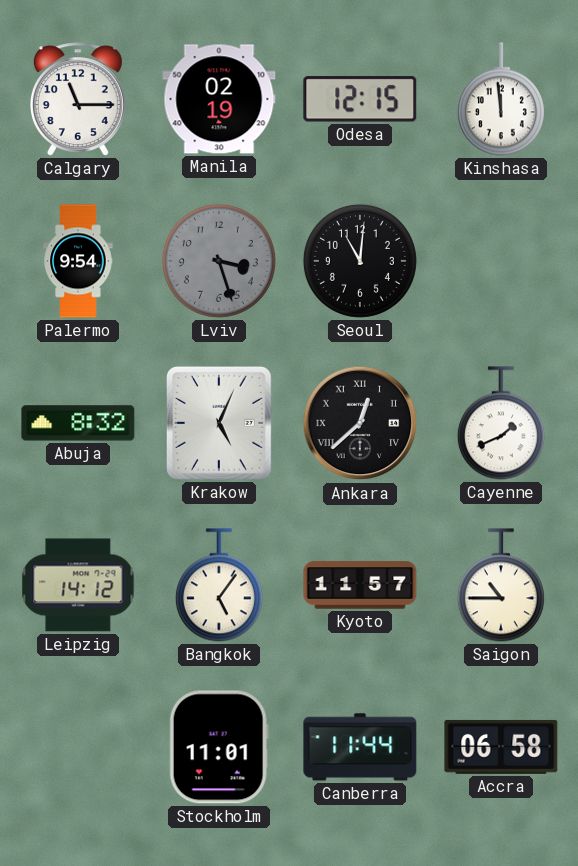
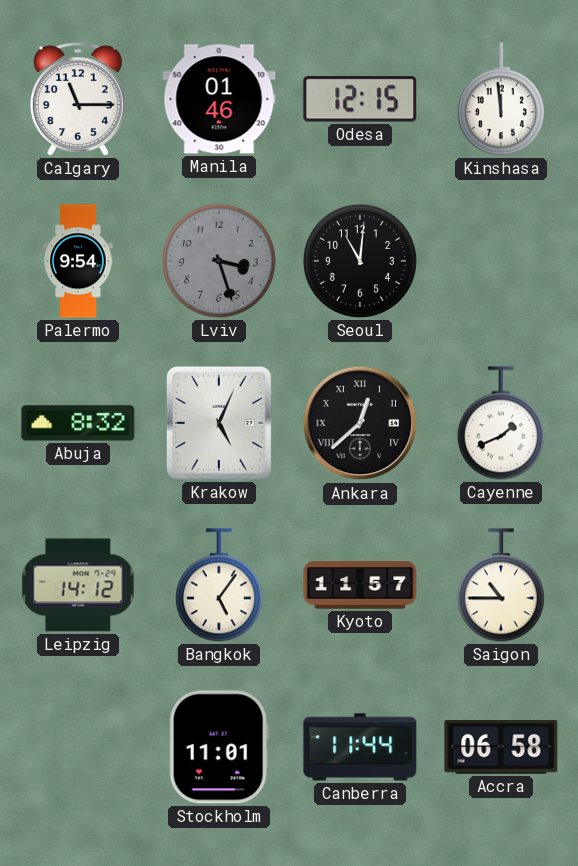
Manila: 02:19 -> 01:46
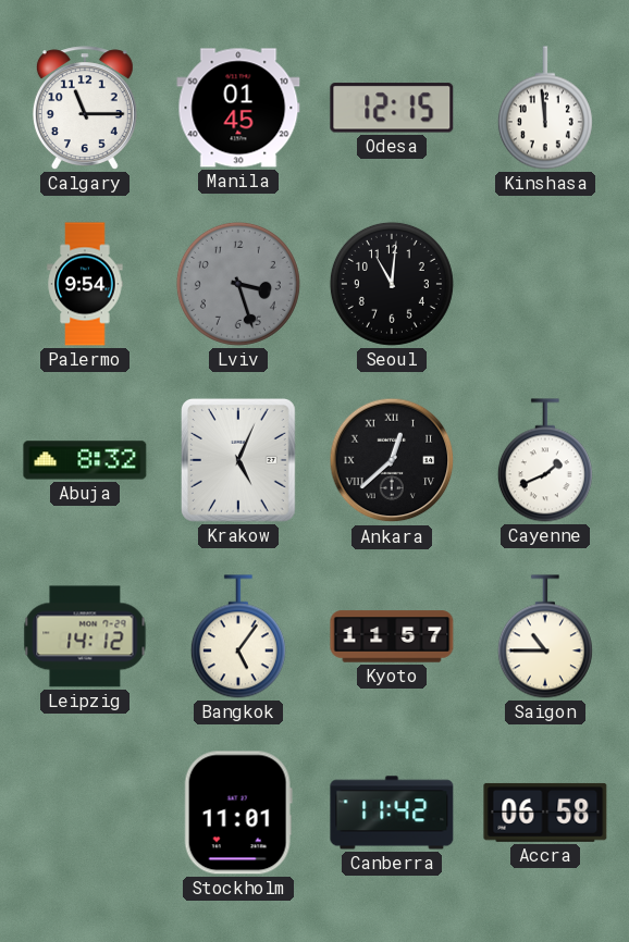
Manila: 01:46 -> 01:45
Canberra: 11:44 -> 11:42
